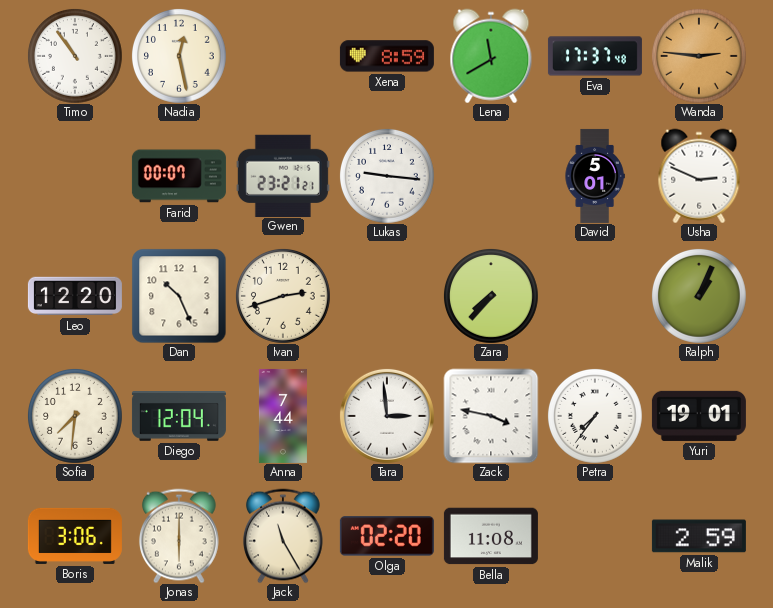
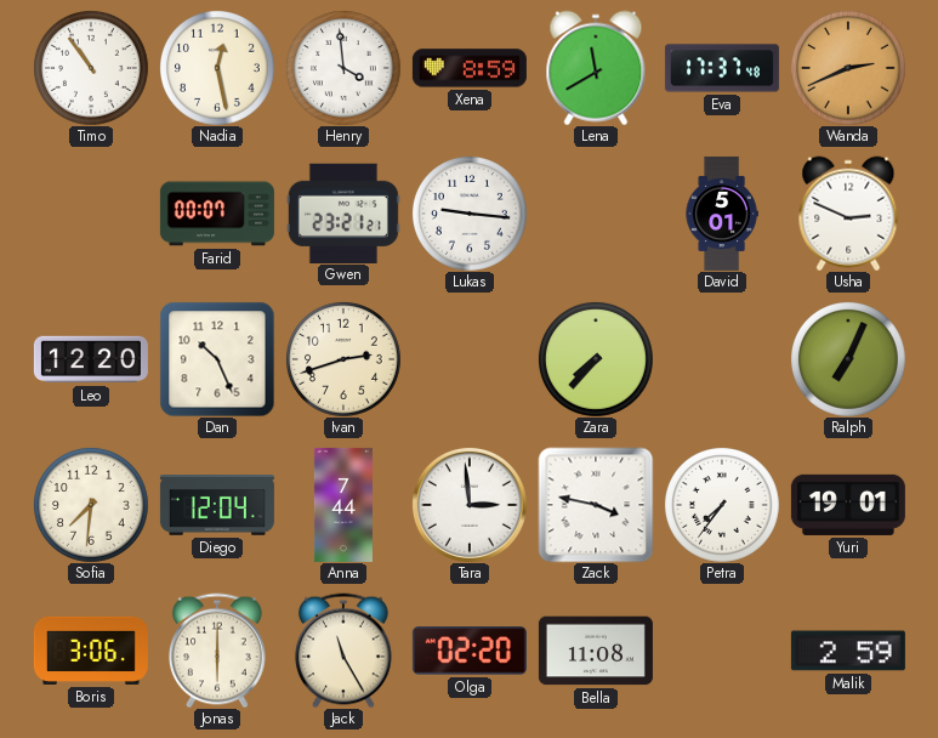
Henry: none -> 3:59
Wanda: 2:46 -> 2:41
Ralph: 1:04 -> 7:04
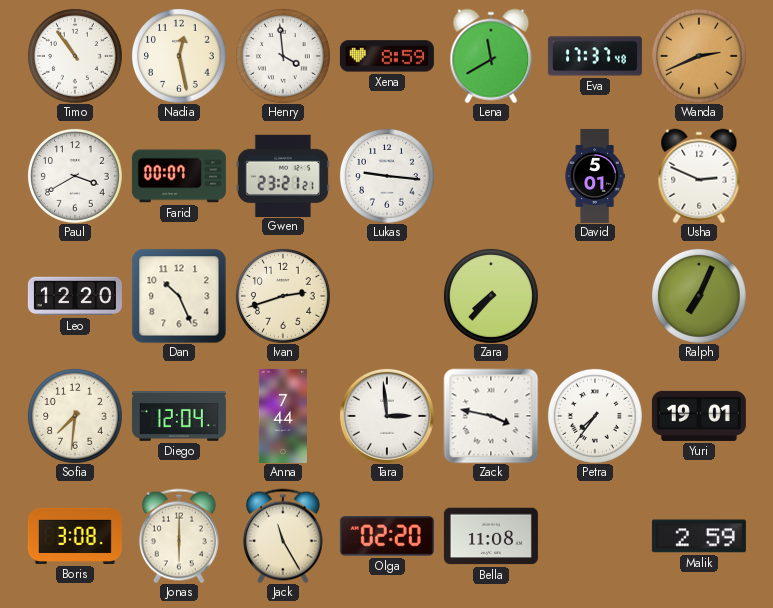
Paul: none -> 3:40
Boris: 3:06 -> 3:08
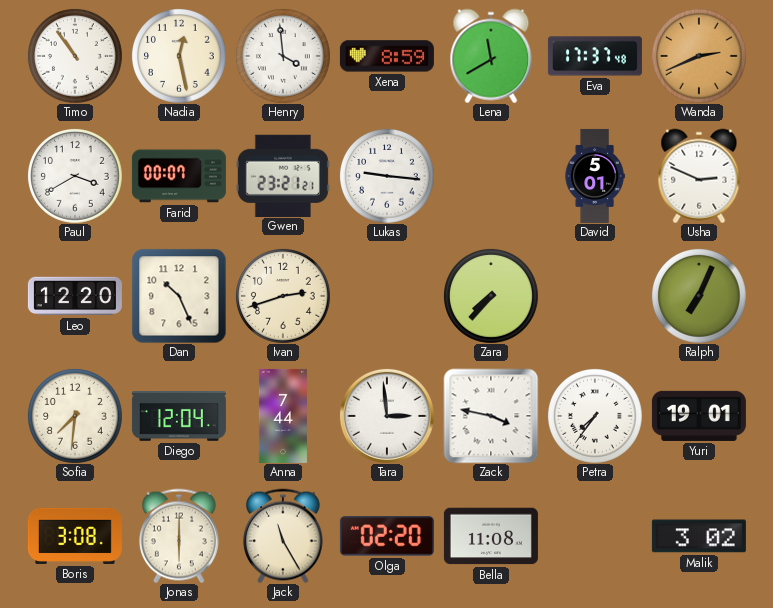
Malik: 2:59 -> 3:02
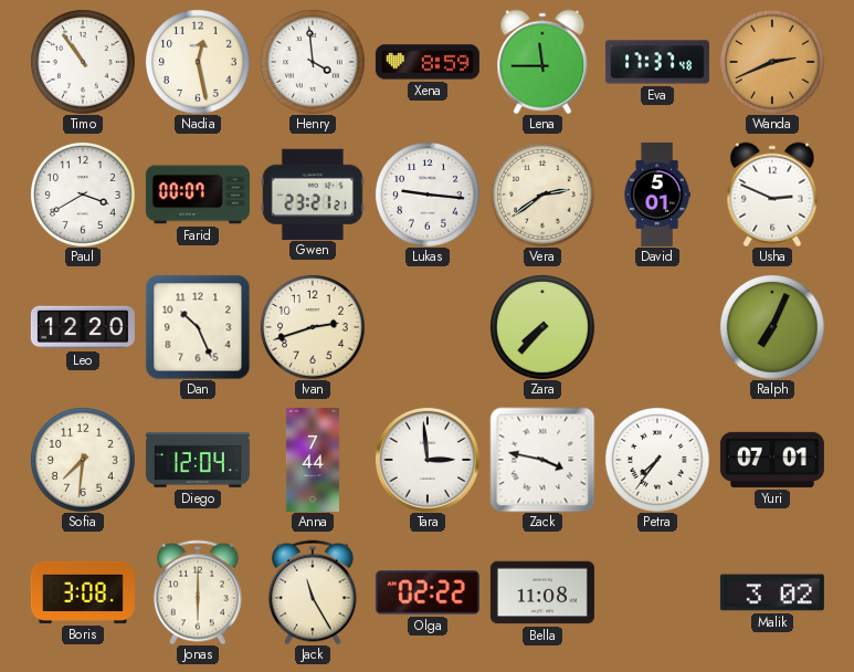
Lena: 11:40 -> 11:45
Vera: none -> 2:39
Yuri: 19:01 -> 07:01
Olga: 02:20 -> 02:22
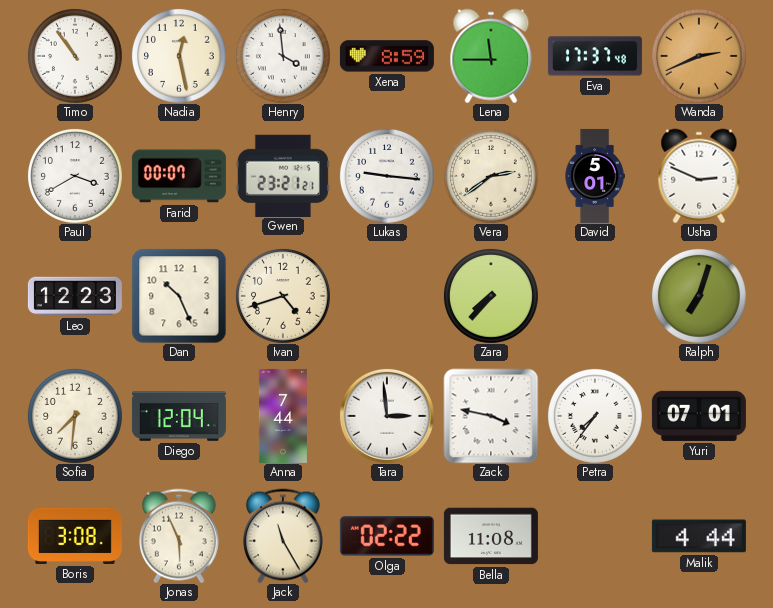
Leo: 12:20 -> 12:23
Ivan: 2:42 -> 4:42
Ralph: 7:04 -> 7:03
Jonas: 6:00 -> 5:56
Malik: 3:02 -> 4:44
